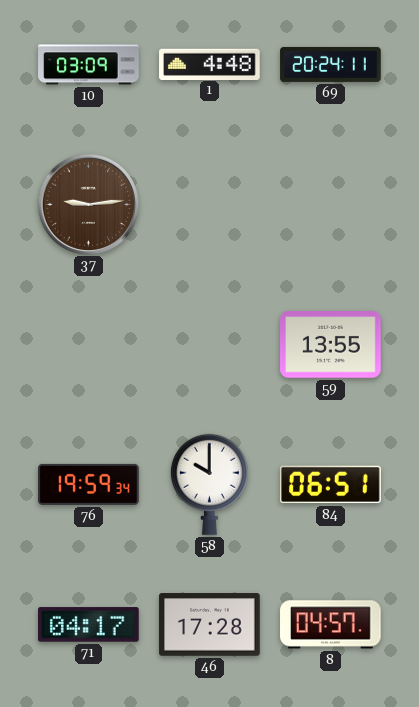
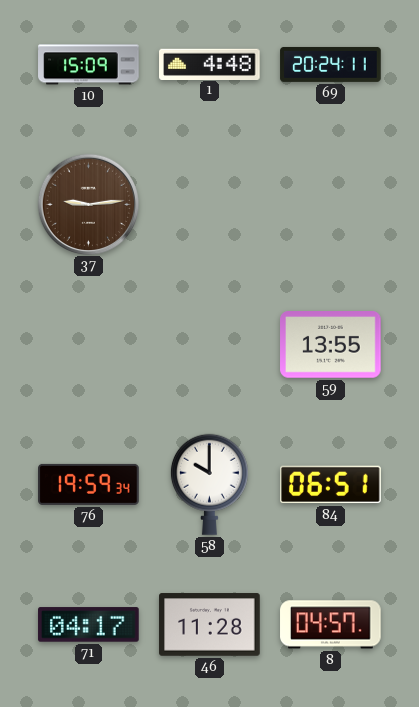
10: 03:09 -> 15:09
46: 17:28 -> 11:28
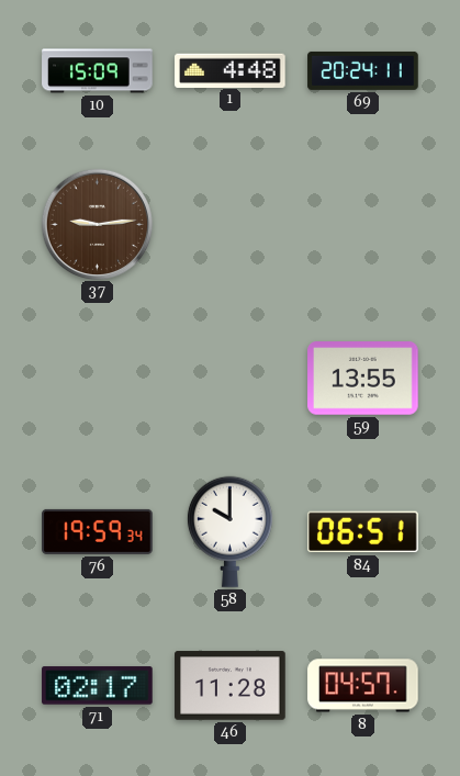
71: 04:17 -> 02:17
